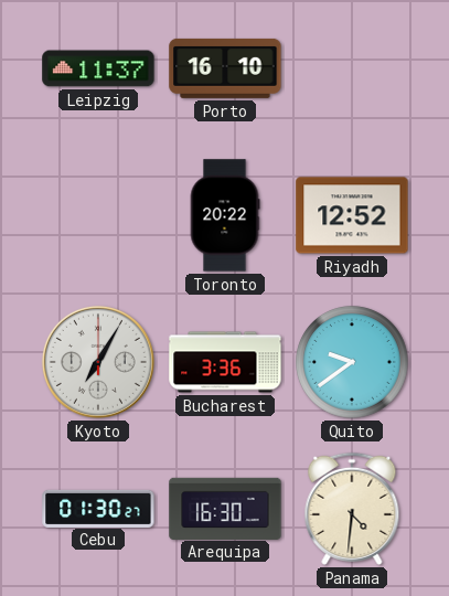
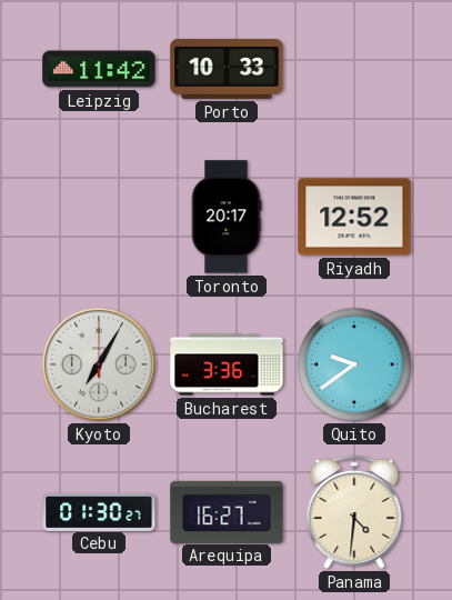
Leipzig: 11:37 -> 11:42
Porto: 16:10 -> 10:33
Toronto: 20:22 -> 20:17
Arequipa: 16:30 -> 16:27
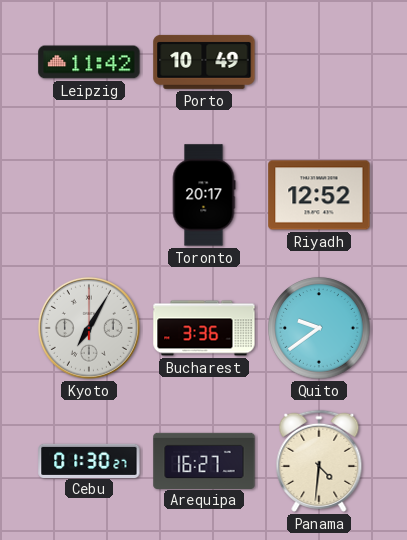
Porto: 10:33 -> 10:49
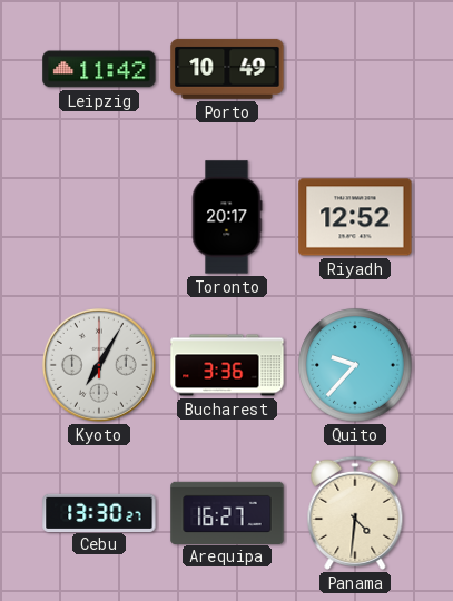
Quito: 9:39 -> 9:37
Cebu: 01:30 -> 13:30
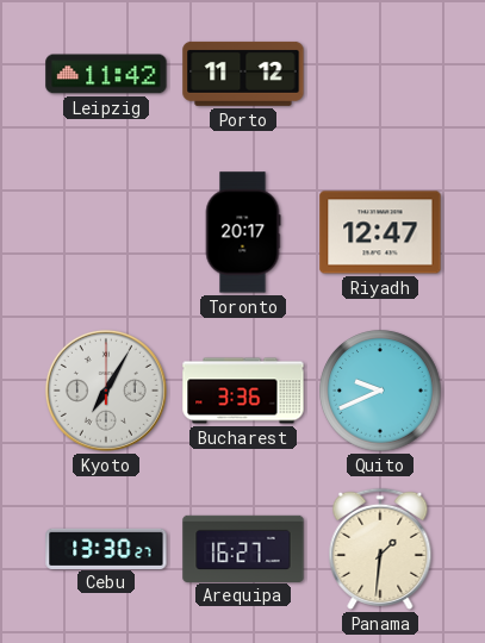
Porto: 10:49 -> 11:12
Riyadh: 12:52 -> 12:47
Quito: 9:37 -> 9:41
Panama: 4:31 -> 1:31
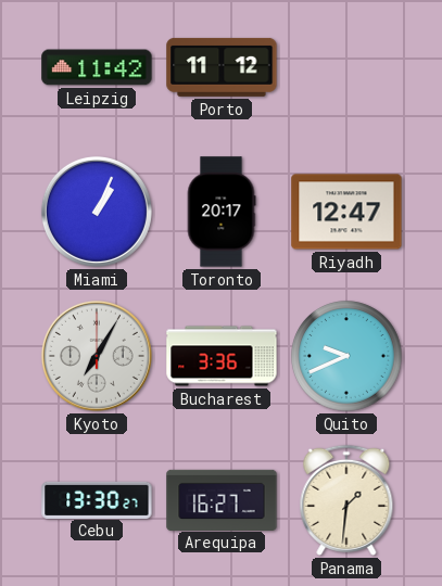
Miami: none -> 1:04
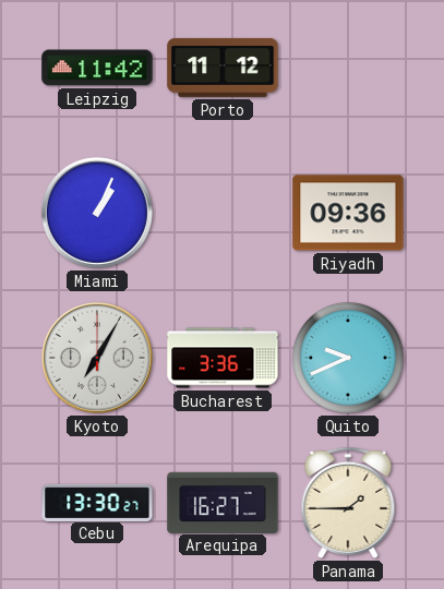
Toronto: 20:17 -> none
Riyadh: 12:47 -> 09:36
Panama: 1:31 -> 1:45
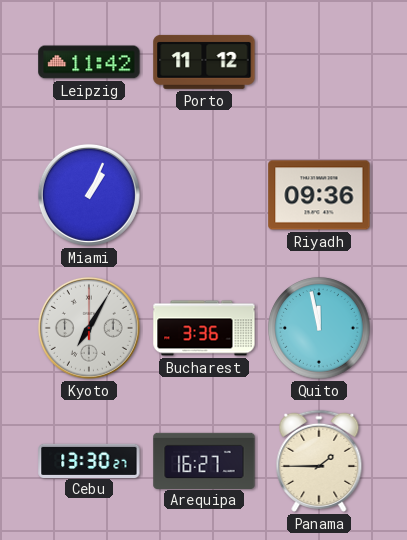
Quito: 9:41 -> 11:58
